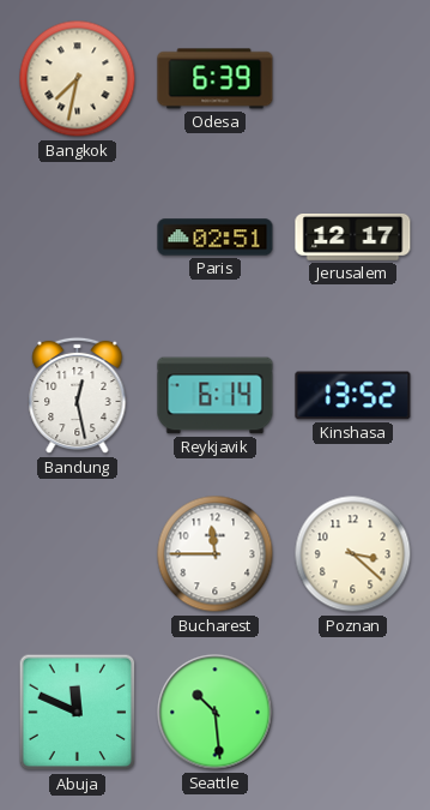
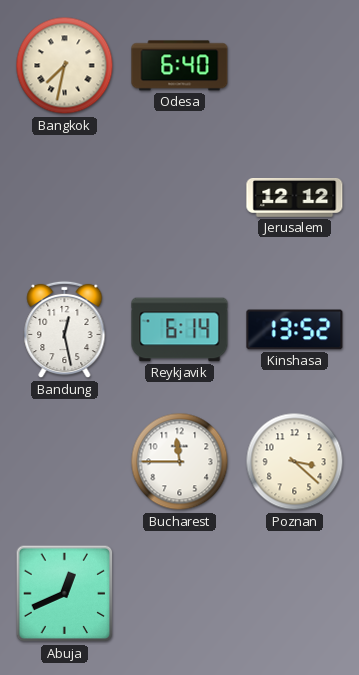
Odesa: 6:39 -> 6:40
Paris: 02:51 -> none
Jerusalem: 12:17 -> 12:12
Abuja: 11:49 -> 12:41
Seattle: 10:29 -> none
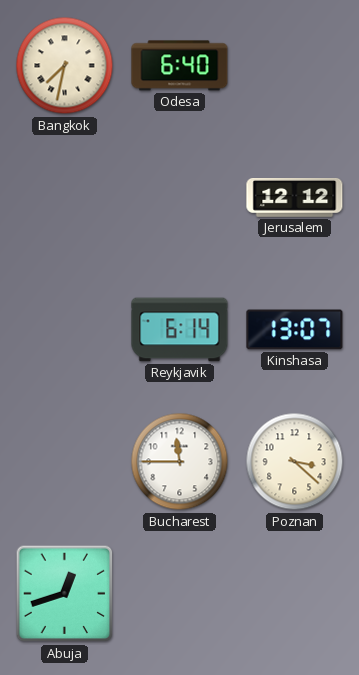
Bandung: 12:28 -> none
Kinshasa: 13:52 -> 13:07
Abuja: 12:41 -> 12:42
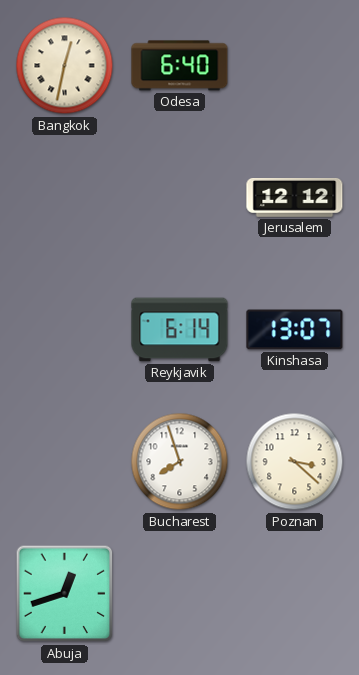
Bangkok: 7:32 -> 12:32
Bucharest: 11:45 -> 7:57
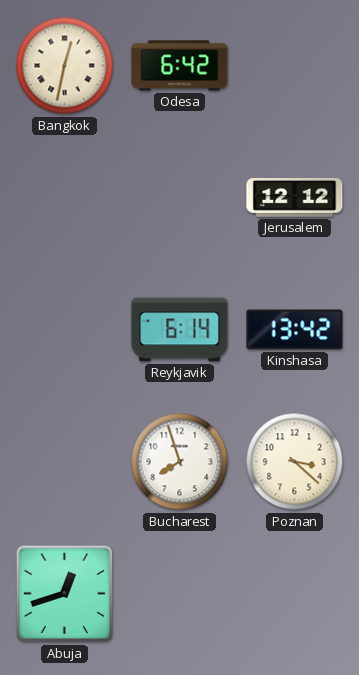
Odesa: 6:40 -> 6:42
Kinshasa: 13:07 -> 13:42
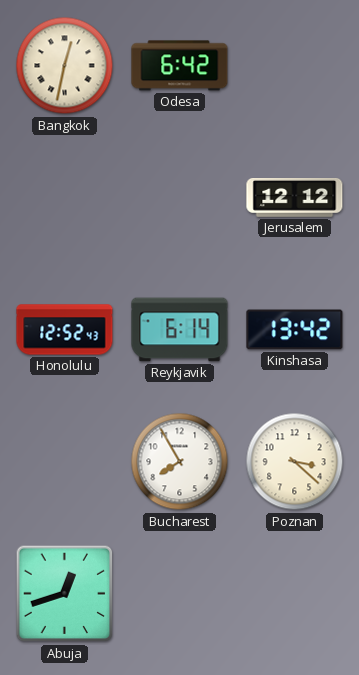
Honolulu: none -> 12:52
Bucharest: 7:57 -> 7:55
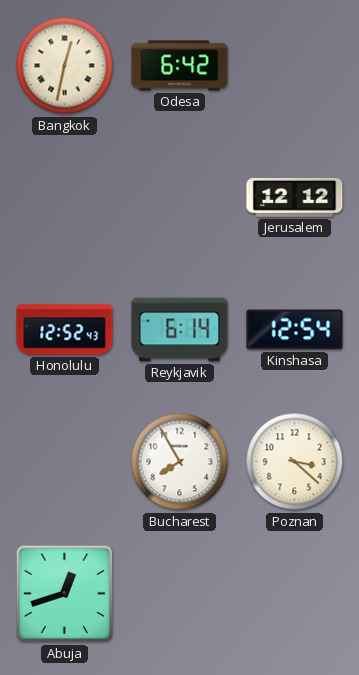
Kinshasa: 13:42 -> 12:54
